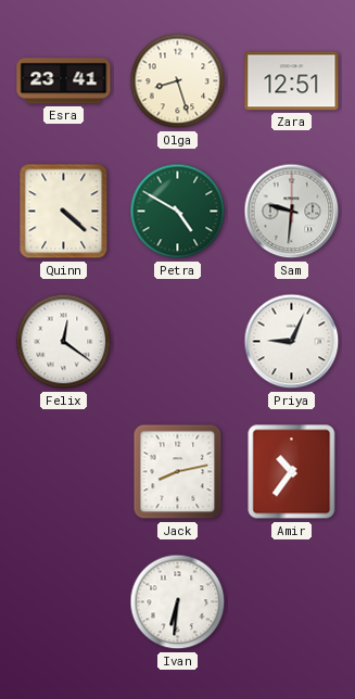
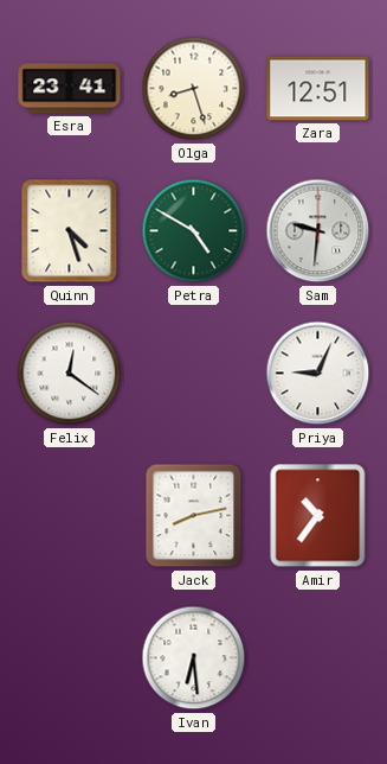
Quinn: 4:22 -> 4:27
Ivan: 6:31 -> 6:29
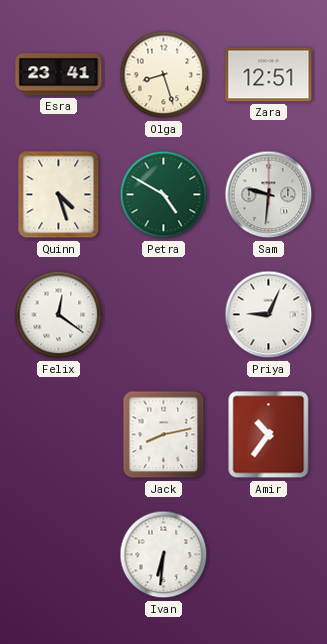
Ivan: 6:29 -> 6:31
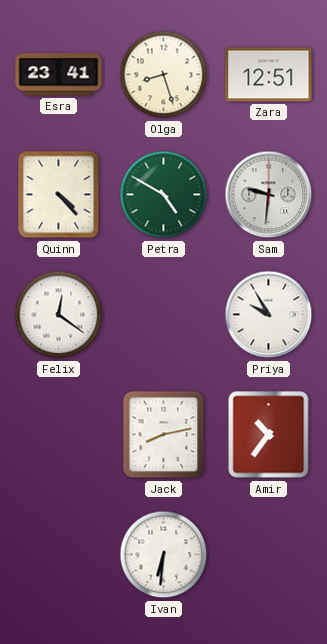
Quinn: 4:27 -> 4:23
Priya: 9:04 -> 9:55
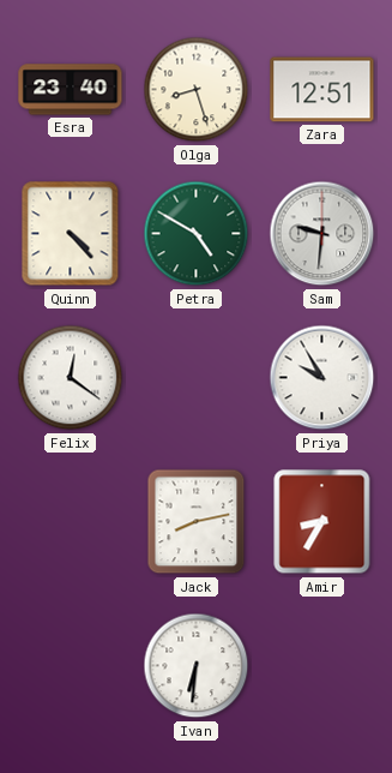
Esra: 23:41 -> 23:40
Amir: 10:36 -> 8:35
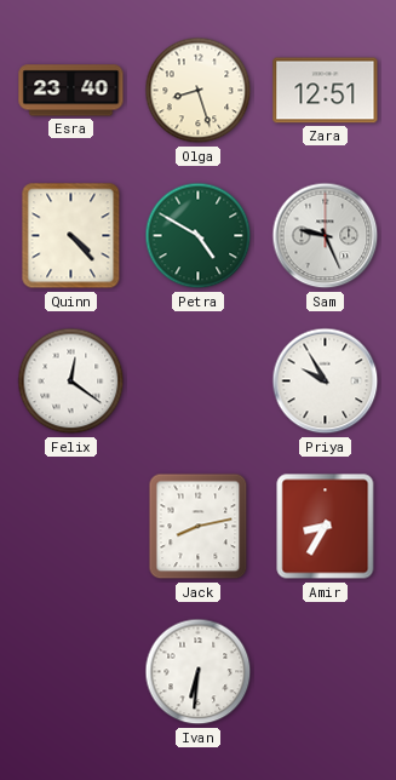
Sam: 9:31 -> 9:26
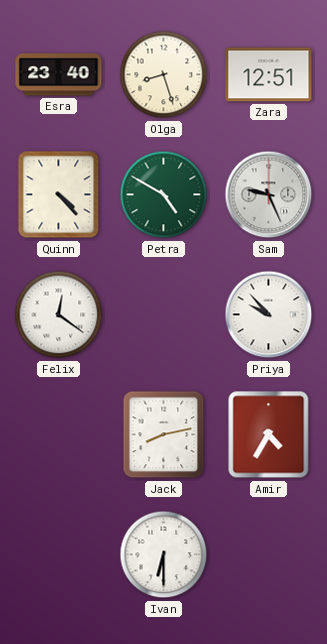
Priya: 9:55 -> 9:53
Amir: 8:35 -> 4:35
Ivan: 6:31 -> 6:30
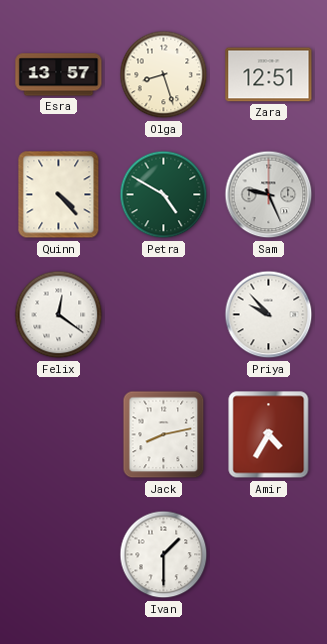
Esra: 23:40 -> 13:57
Ivan: 6:30 -> 1:30
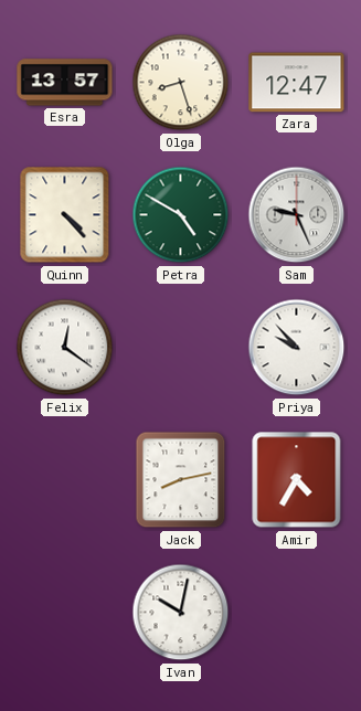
Zara: 12:51 -> 12:47
Ivan: 1:30 -> 10:02
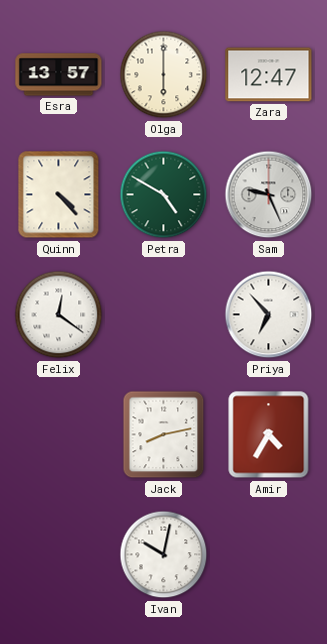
Olga: 8:27 -> 6:00
Priya: 9:53 -> 6:53
